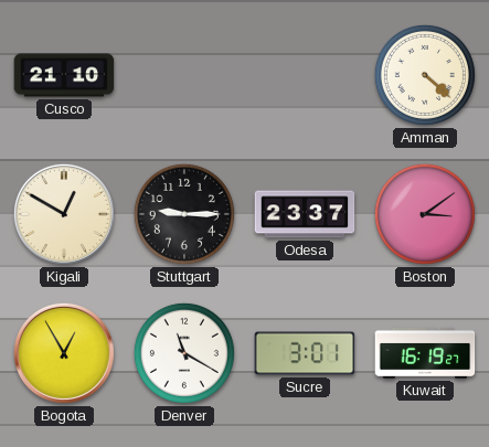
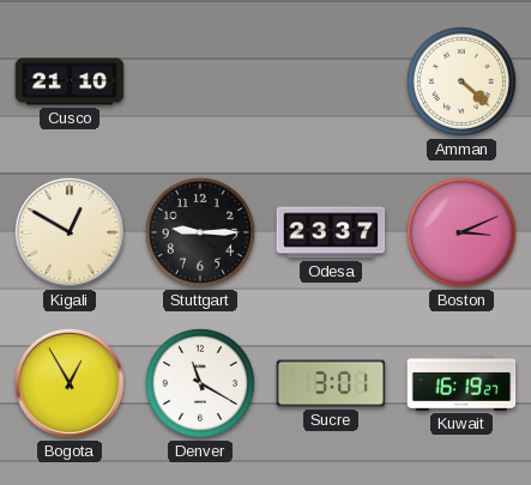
Boston: 3:09 -> 3:11
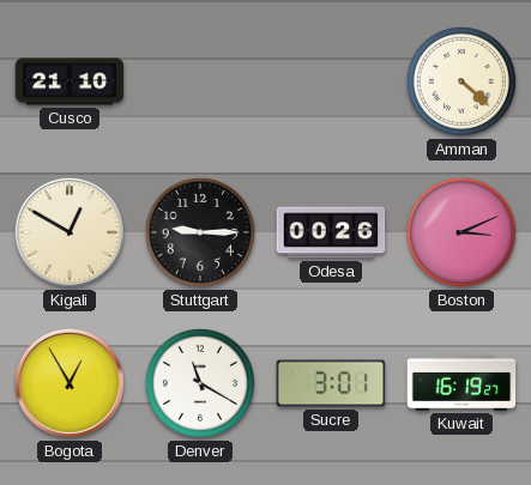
Odesa: 23:37 -> 00:26
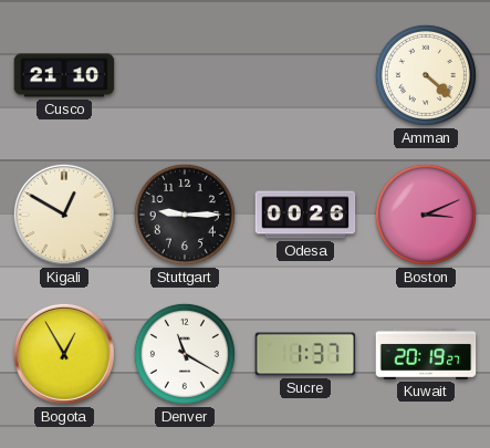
Sucre: 3:01 -> 1:37
Kuwait: 16:19 -> 20:19
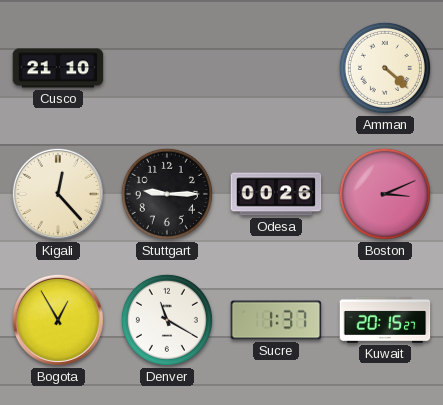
Kigali: 12:50 -> 12:23
Kuwait: 20:19 -> 20:15
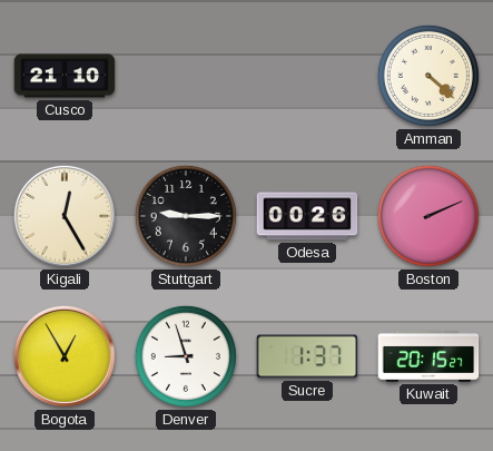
Kigali: 12:23 -> 12:25
Boston: 3:11 -> 2:11
Denver: 11:20 -> 8:57
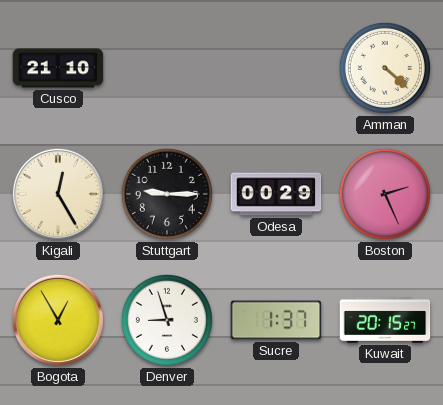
Odesa: 00:26 -> 00:29
Boston: 2:11 -> 2:26
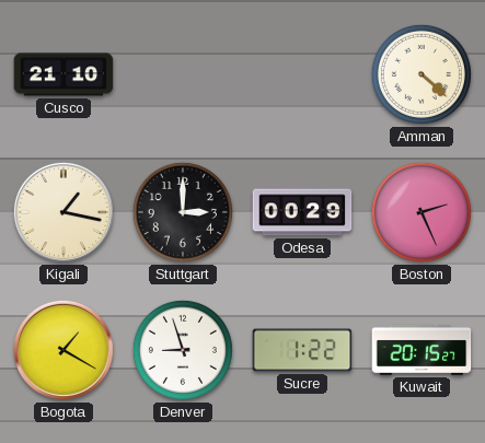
Kigali: 12:25 -> 1:17
Stuttgart: 9:15 -> 3:00
Bogota: 12:55 -> 1:20
Sucre: 1:37 -> 1:22
